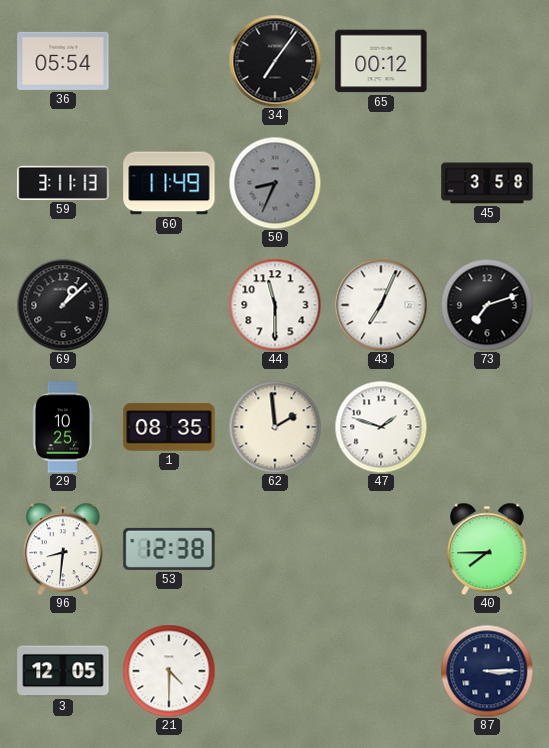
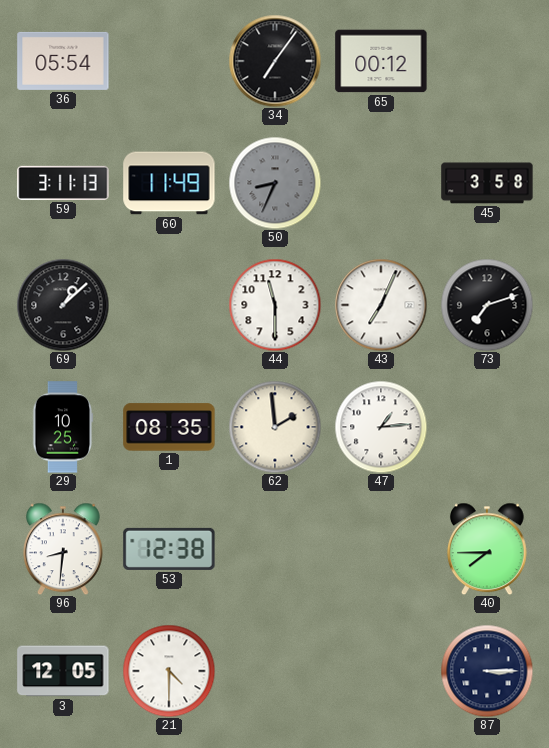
47: 1:48 -> 1:14
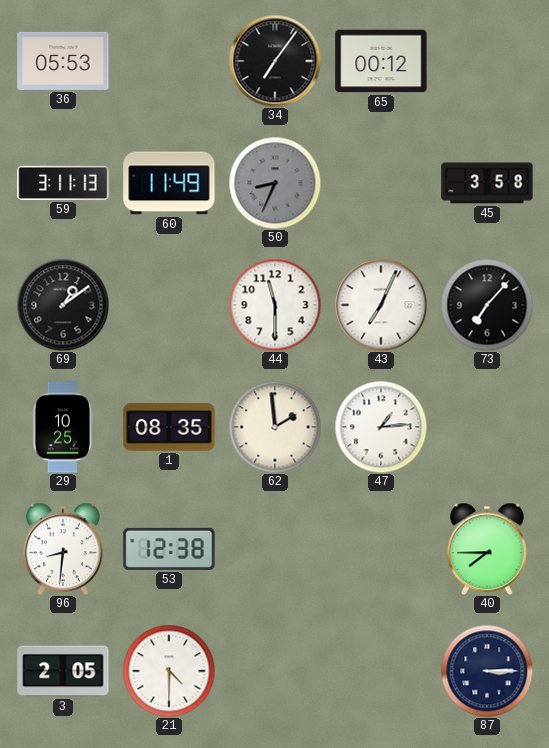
36: 05:54 -> 05:53
69: 1:08 -> 1:09
73: 7:12 -> 7:07
3: 12:05 -> 2:05
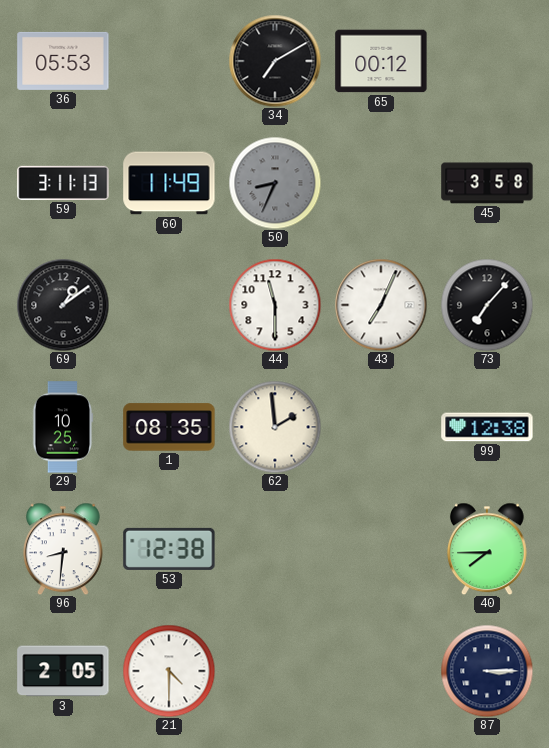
34: 7:06 -> 7:10
47: 1:14 -> none
99: none -> 12:38
